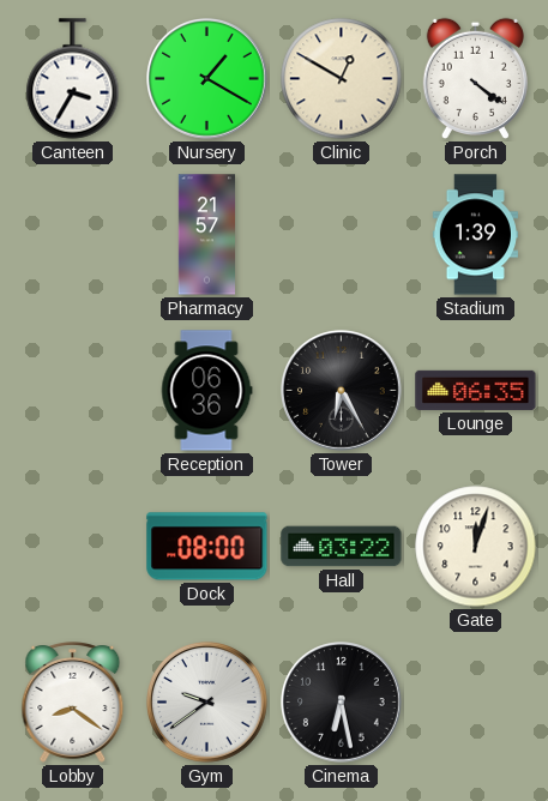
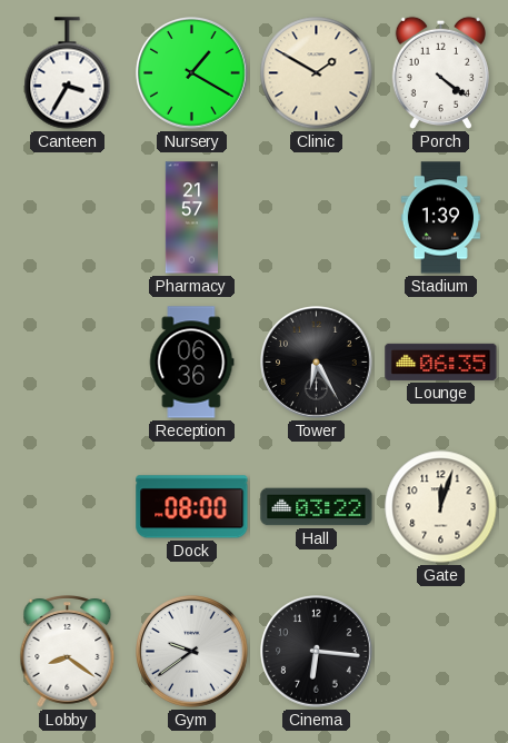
Clinic: 12:50 -> 1:50
Cinema: 6:28 -> 6:16
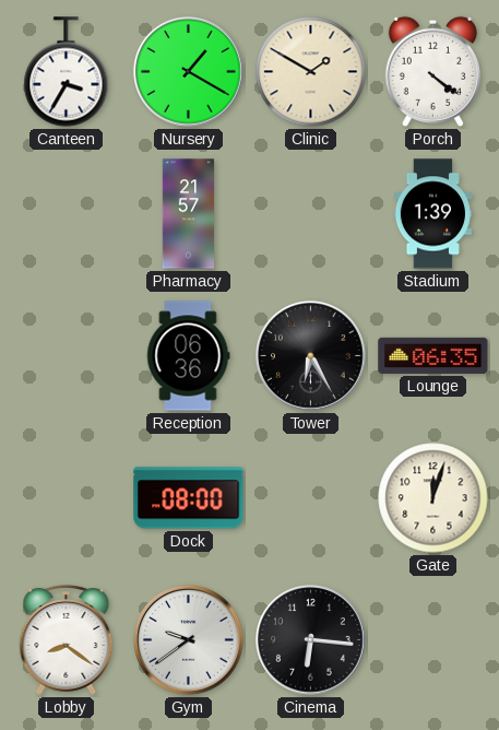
Hall: 03:22 -> none
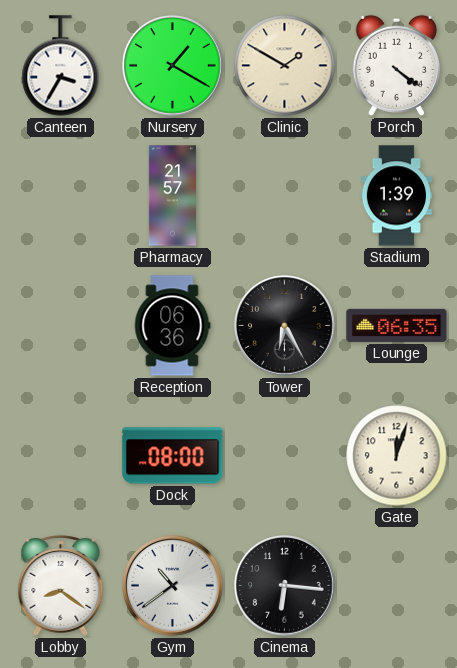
Gym: 9:39 -> 10:39
